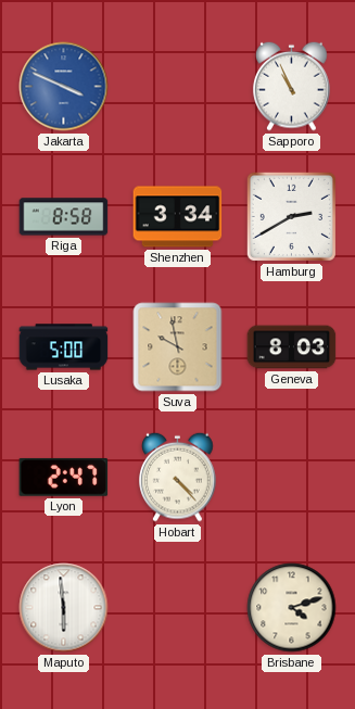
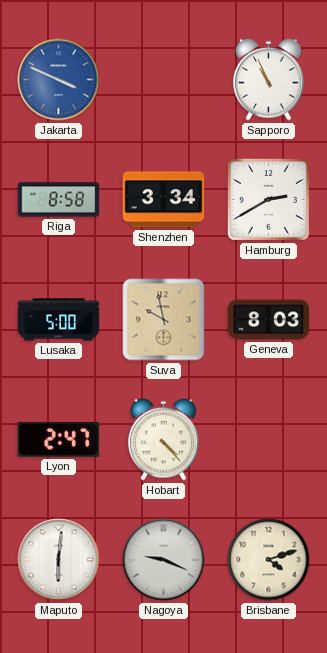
Maputo: 5:59 -> 6:01
Nagoya: none -> 9:19
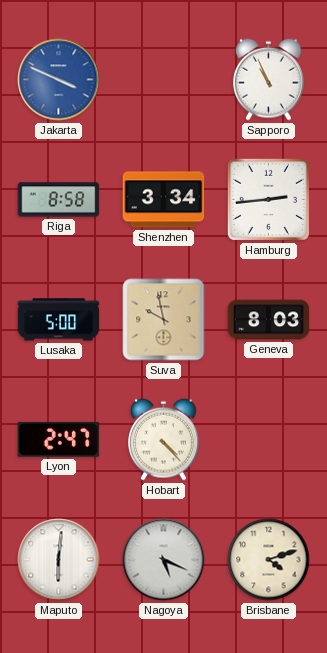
Hamburg: 2:40 -> 2:44
Nagoya: 9:19 -> 5:19
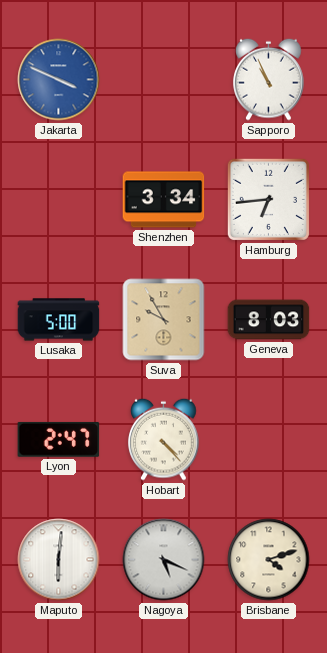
Riga: 8:58 -> none
Hamburg: 2:44 -> 6:44
Suva: 9:58 -> 9:55
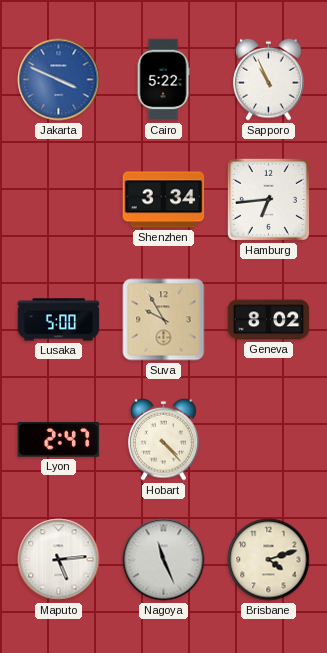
Cairo: none -> 5:22
Geneva: 8:03 -> 8:02
Maputo: 6:01 -> 5:14
Nagoya: 5:19 -> 11:26
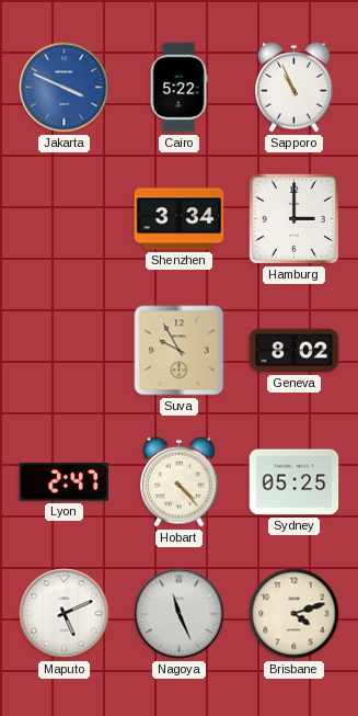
Hamburg: 6:44 -> 3:00
Lusaka: 5:00 -> none
Sydney: none -> 05:25
Maputo: 5:14 -> 5:11
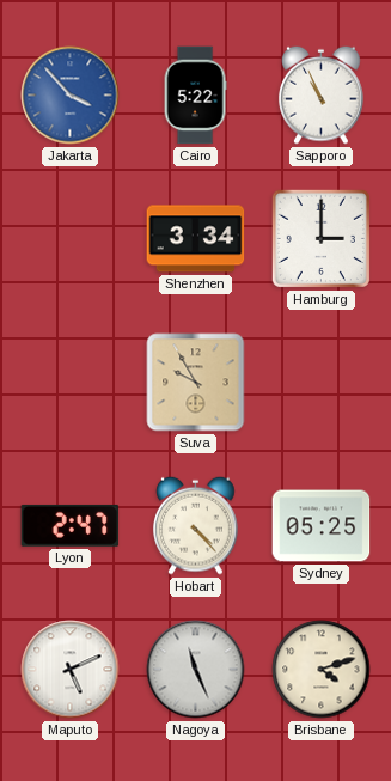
Jakarta: 3:49 -> 3:53
Geneva: 8:02 -> none
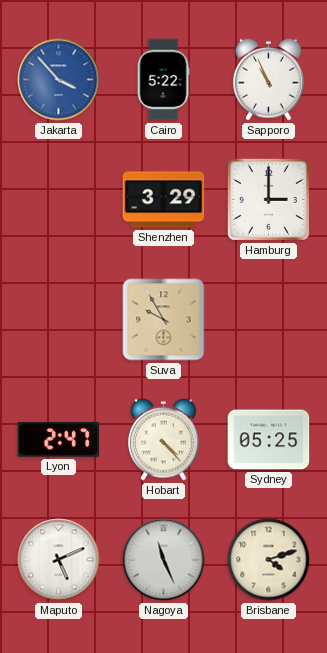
Shenzhen: 3:34 -> 3:29
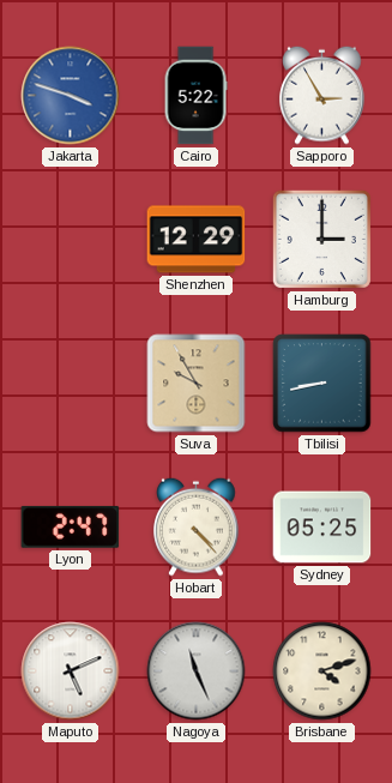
Jakarta: 3:53 -> 3:48
Sapporo: 10:56 -> 2:55
Shenzhen: 3:29 -> 12:29
Tbilisi: none -> 8:43
